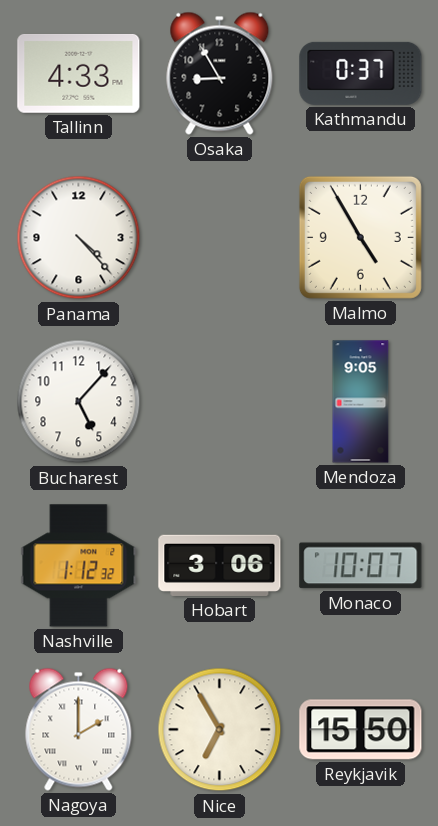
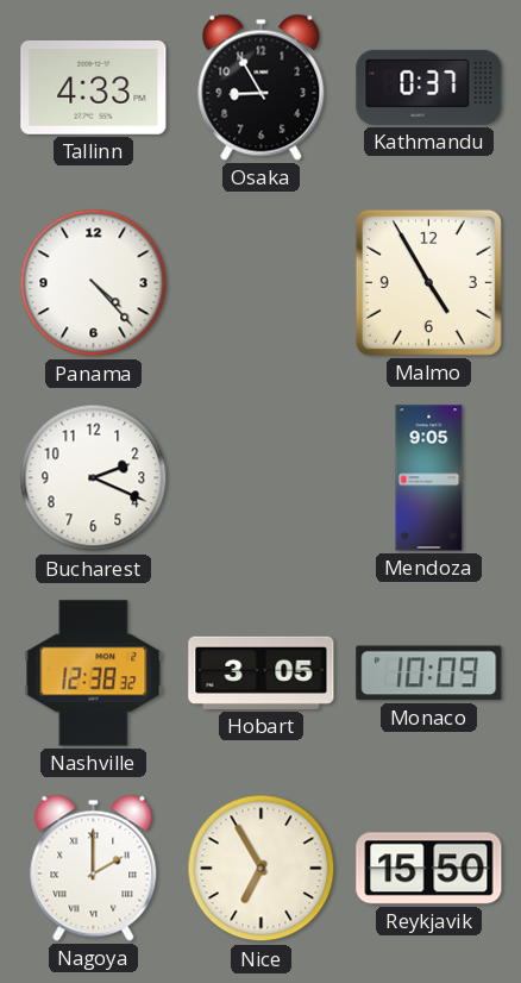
Bucharest: 5:07 -> 2:19
Nashville: 1:12 -> 12:38
Hobart: 3:06 -> 3:05
Monaco: 10:07 -> 10:09
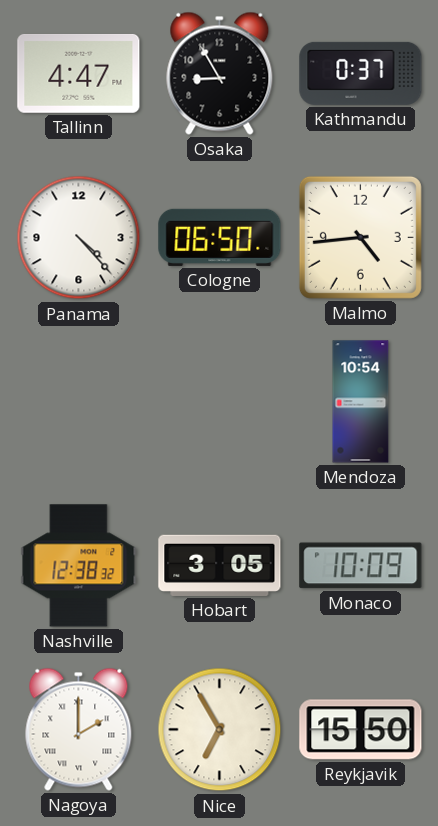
Tallinn: 4:33 -> 4:47
Cologne: none -> 06:50
Malmo: 4:55 -> 4:44
Bucharest: 2:19 -> none
Mendoza: 9:05 -> 10:54
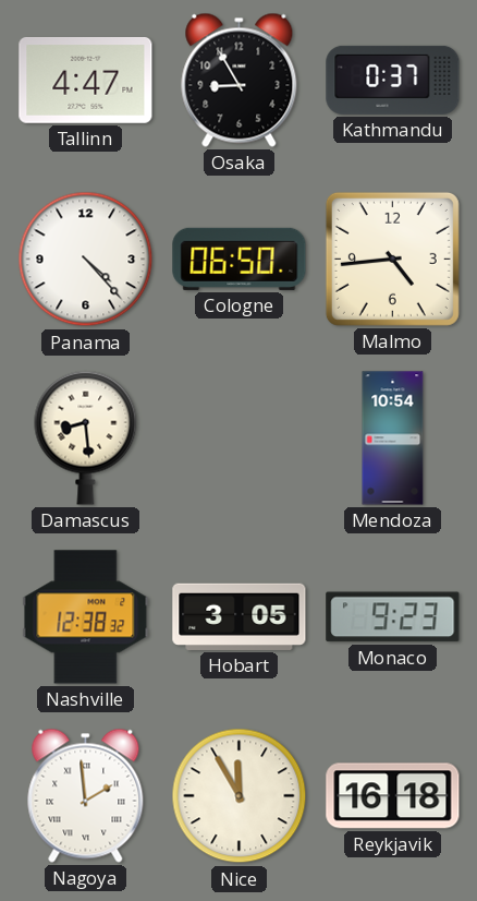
Damascus: none -> 8:29
Monaco: 10:09 -> 9:23
Nagoya: 2:00 -> 1:59
Nice: 6:55 -> 11:55
Reykjavik: 15:50 -> 16:18
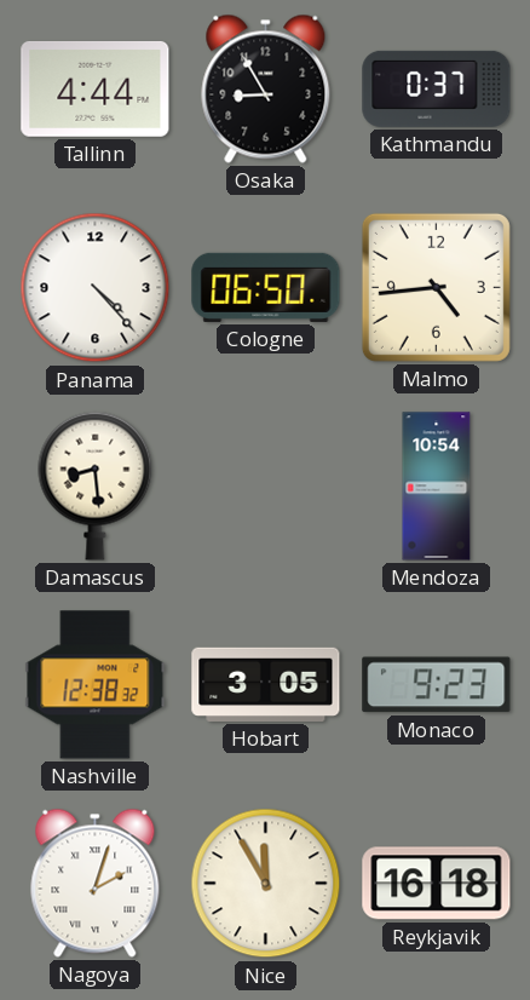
Tallinn: 4:47 -> 4:44
Nagoya: 1:59 -> 2:03
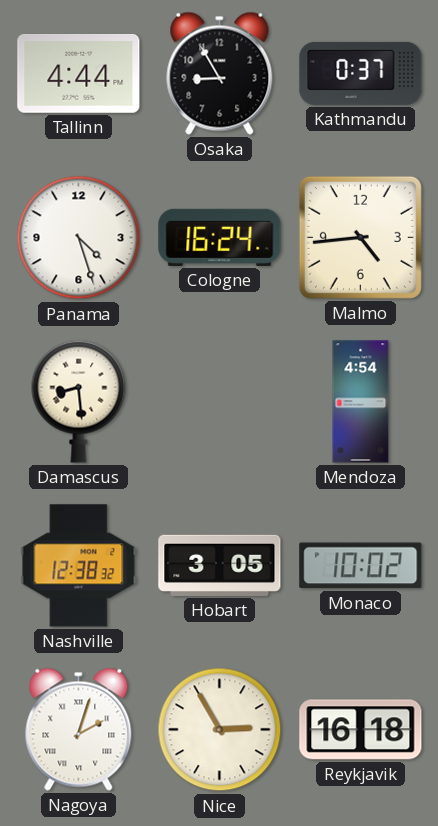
Panama: 4:23 -> 4:27
Cologne: 06:50 -> 16:24
Mendoza: 10:54 -> 4:54
Monaco: 9:23 -> 10:02
Nice: 11:55 -> 2:55
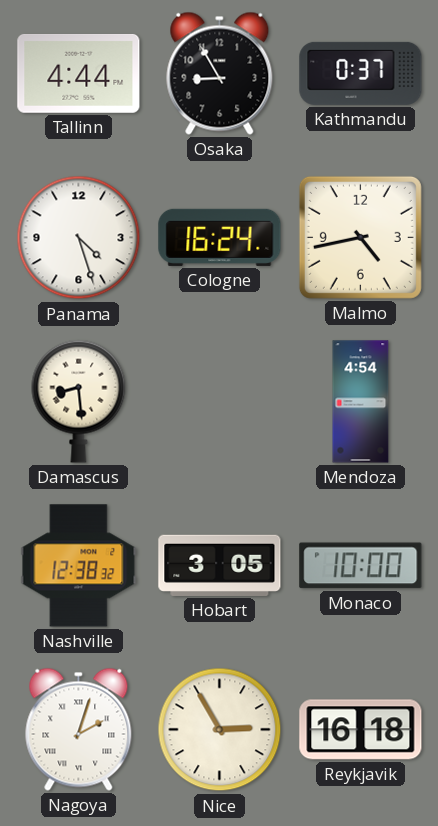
Malmo: 4:44 -> 4:43
Monaco: 10:02 -> 10:00
